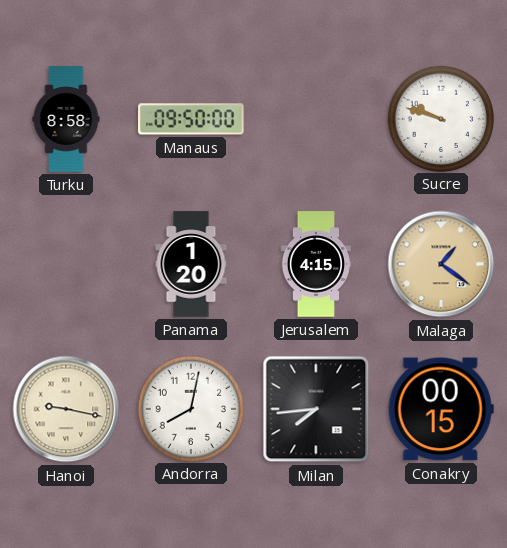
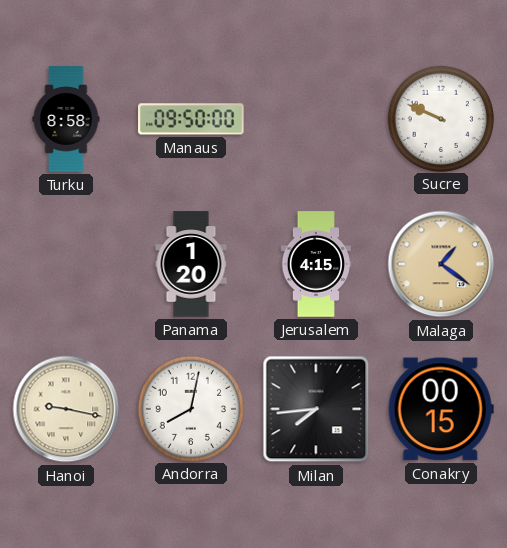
Sucre: 9:48 -> 9:49
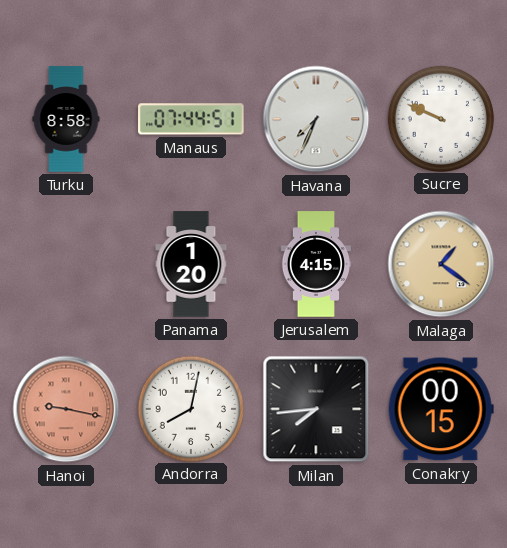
Manaus: 09:50 -> 07:44
Havana: none -> 7:34
Hanoi dial: cream -> salmon
